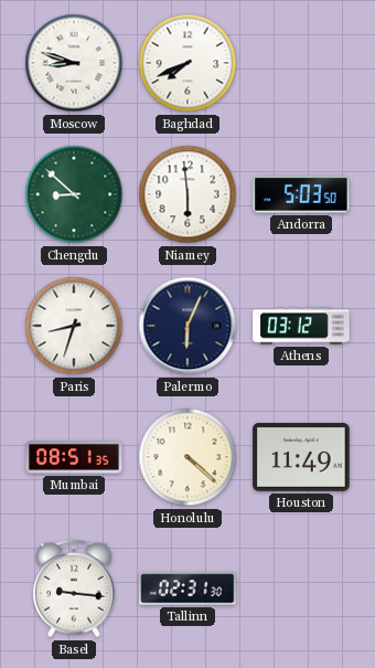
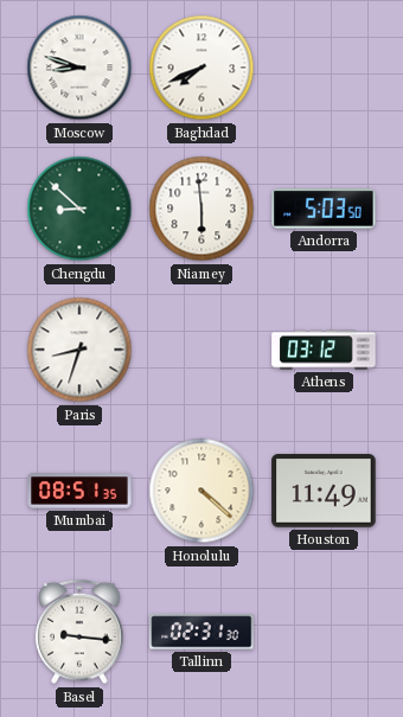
Palermo: 6:04 -> none
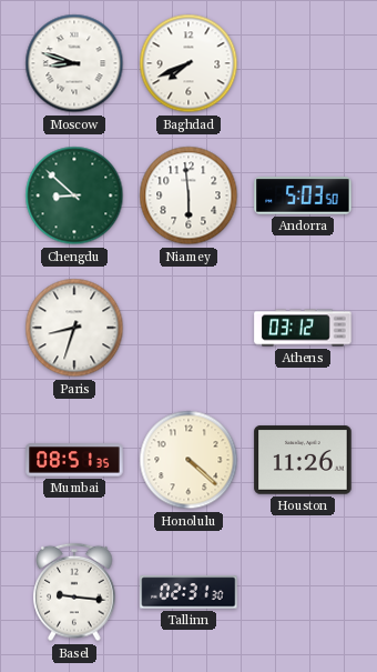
Houston: 11:49 -> 11:26
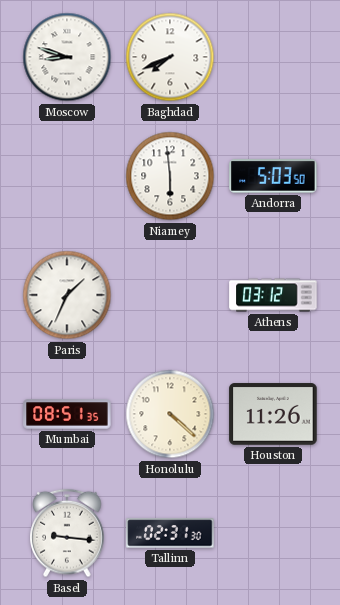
Chengdu: 8:52 -> none
Paris: 8:33 -> 1:34
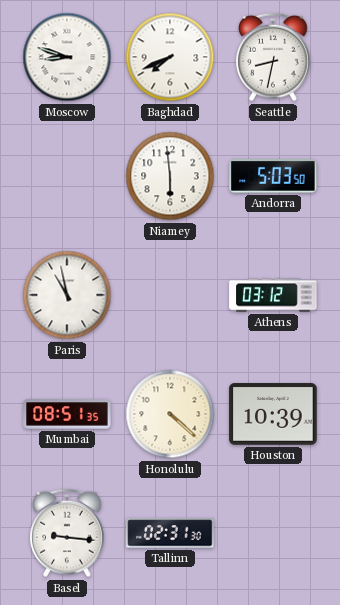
Seattle: none -> 8:32
Paris: 1:34 -> 10:58
Houston: 11:26 -> 10:39
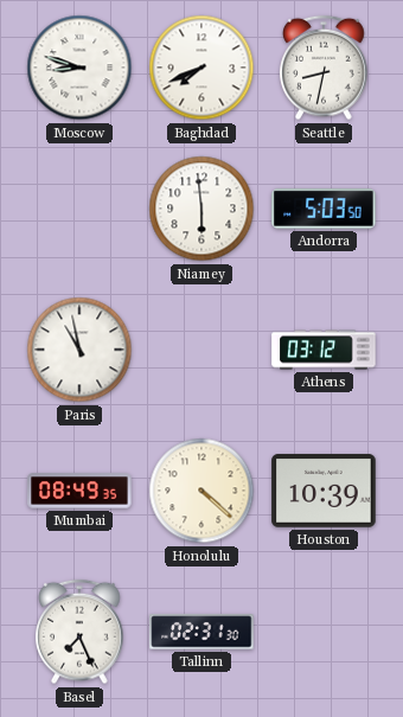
Mumbai: 08:51 -> 08:49
Basel: 9:16 -> 7:26
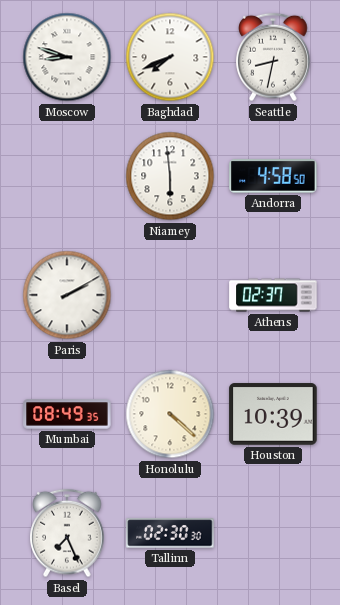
Andorra: 5:03 -> 4:58
Paris: 10:58 -> 2:10
Athens: 03:12 -> 02:37
Tallinn: 02:31 -> 02:30
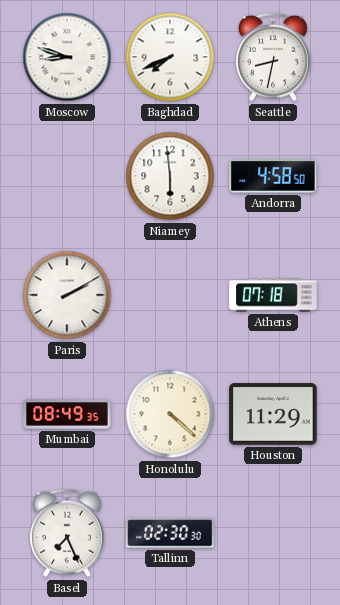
Athens: 02:37 -> 07:18
Houston: 10:39 -> 11:29
